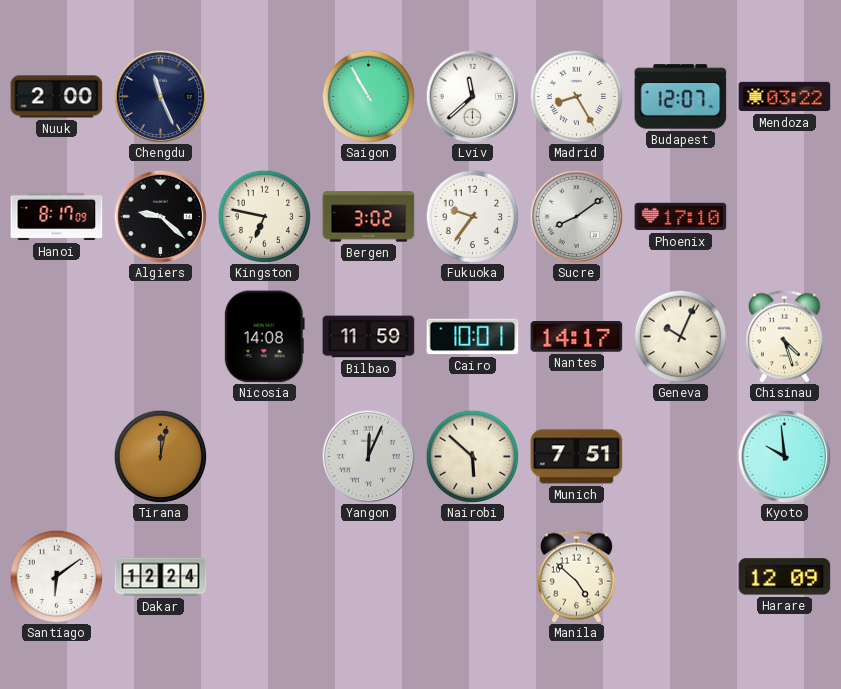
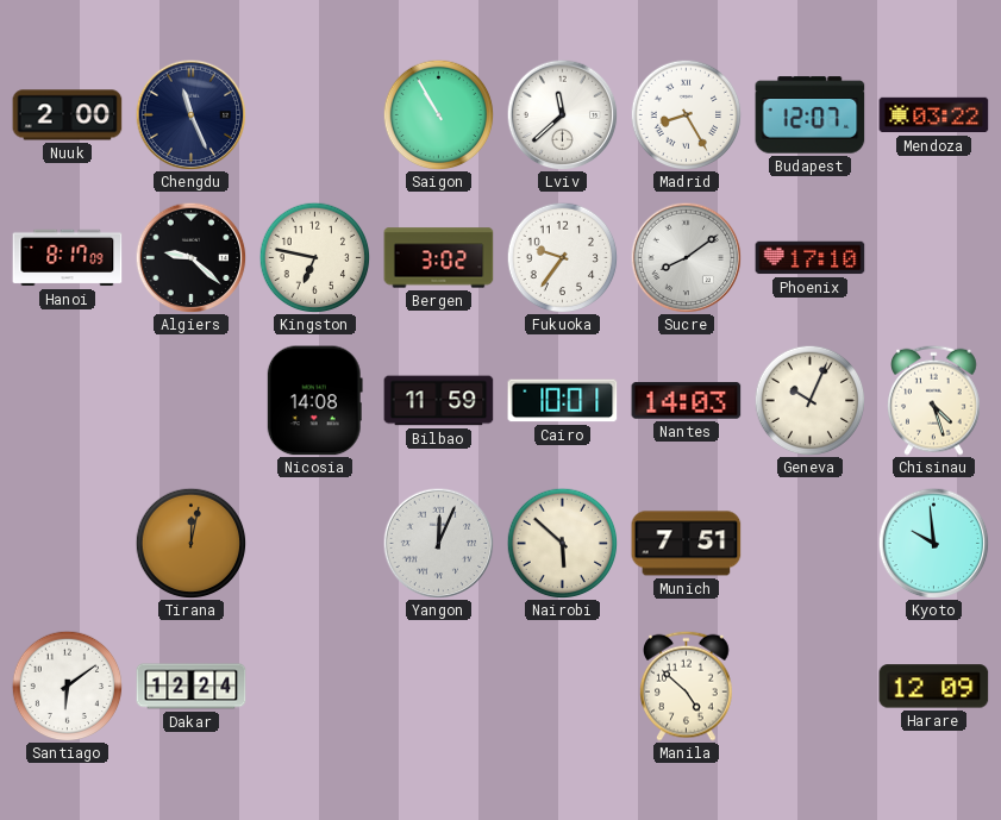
Nantes: 14:17 -> 14:03
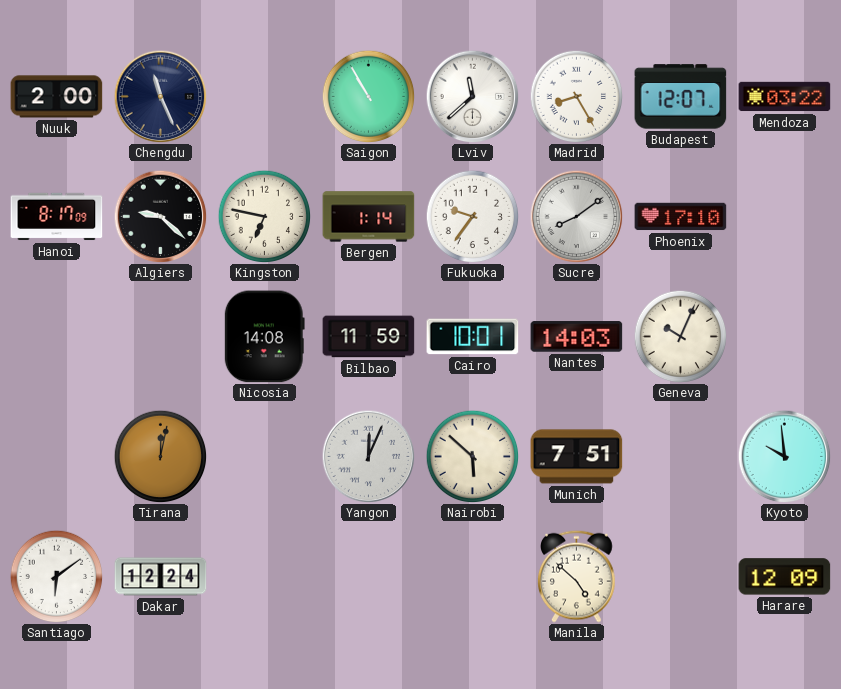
Bergen: 3:02 -> 1:14
Chisinau: 4:27 -> none
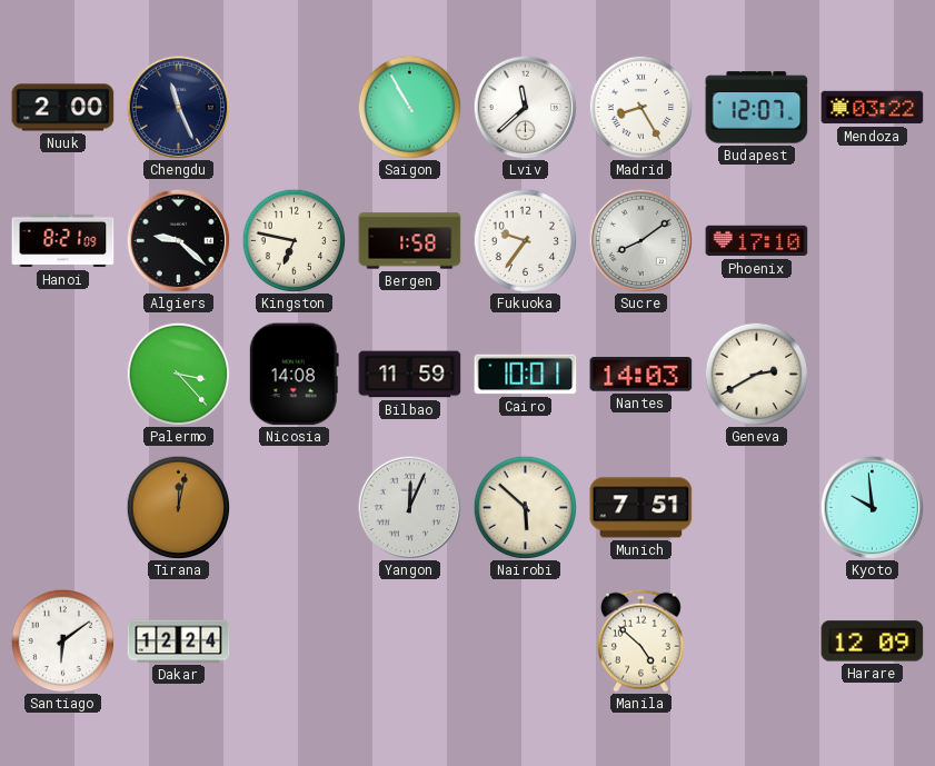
Hanoi: 8:17 -> 8:21
Bergen: 1:14 -> 1:58
Palermo: none -> 3:23
Geneva: 10:04 -> 2:40
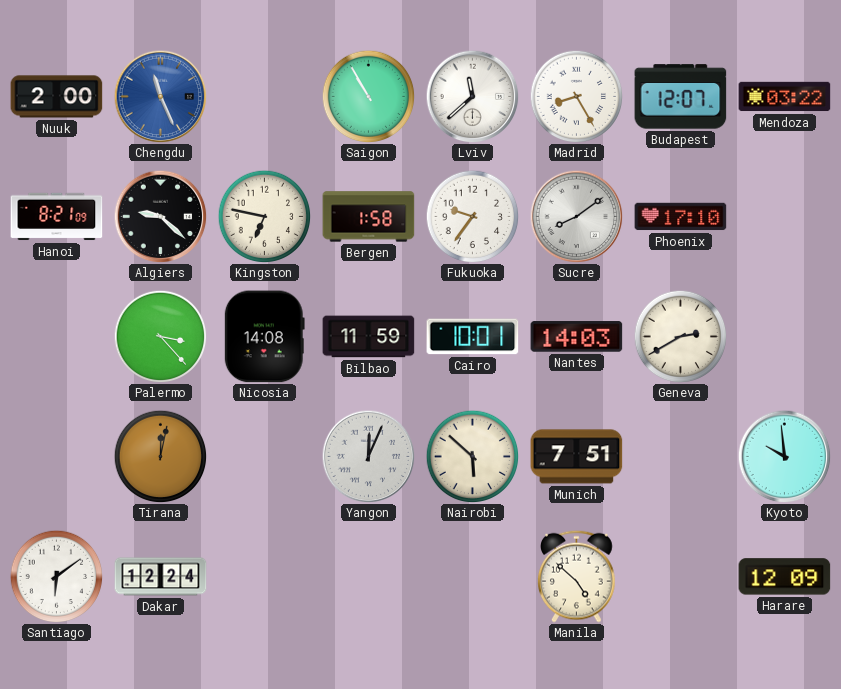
Chengdu dial: navy -> blue
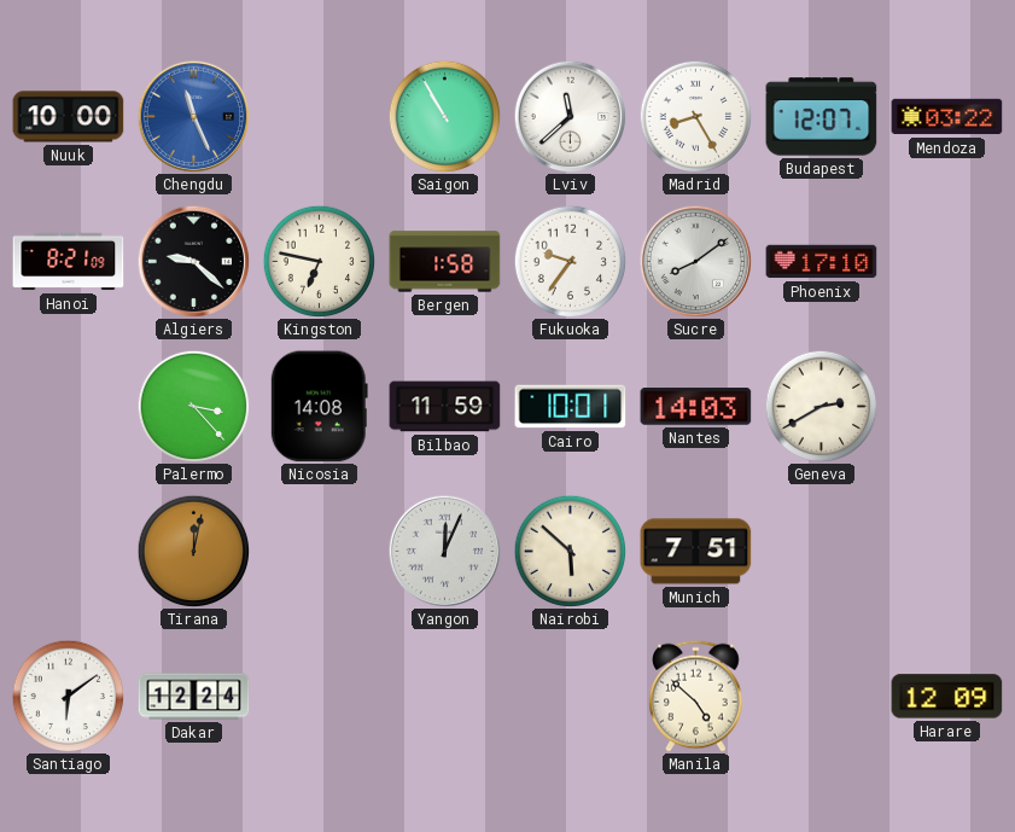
Nuuk: 2:00 -> 10:00
Kyoto: 9:59 -> none
